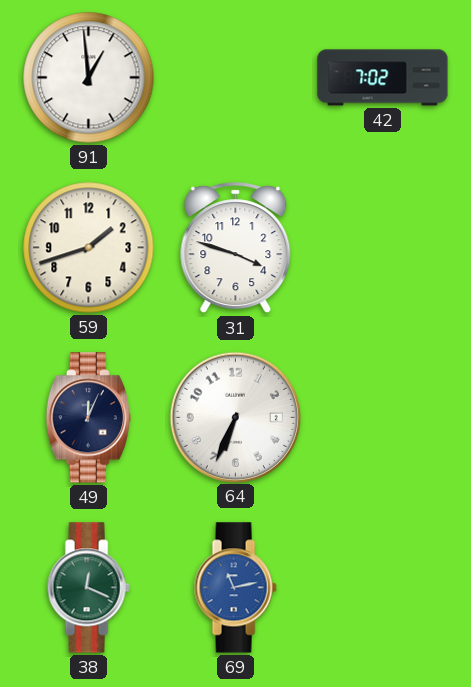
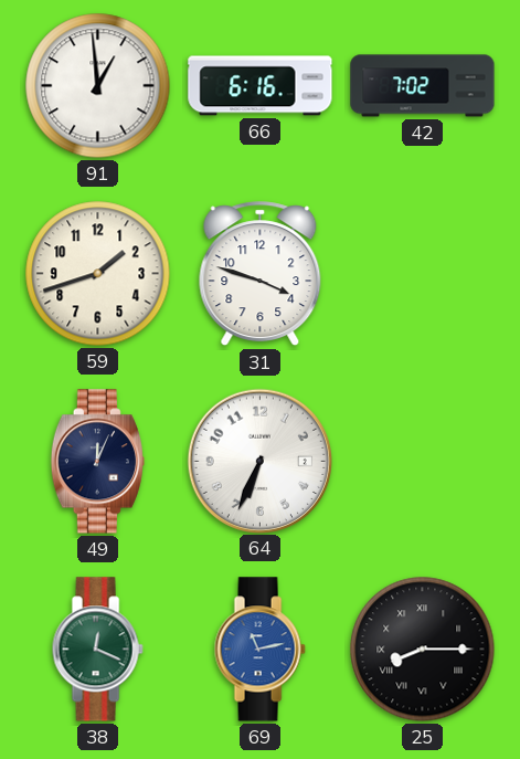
66: none -> 6:16
25: none -> 8:15
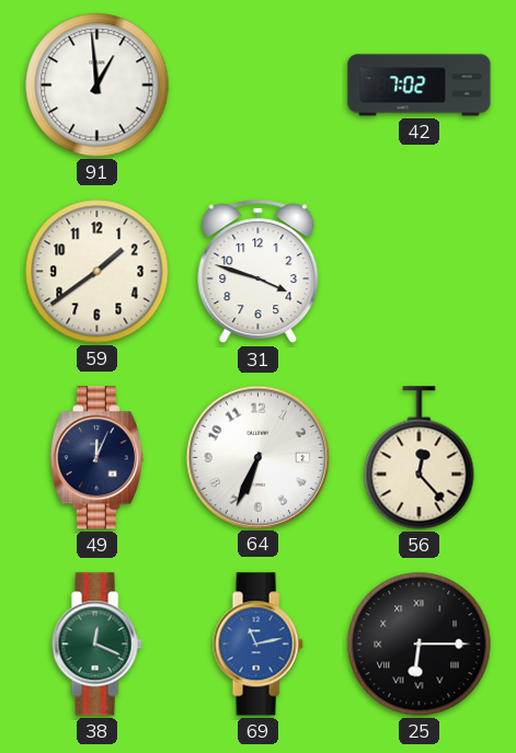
66: 6:16 -> none
59: 1:42 -> 1:39
56: none -> 12:23
25: 8:15 -> 6:15
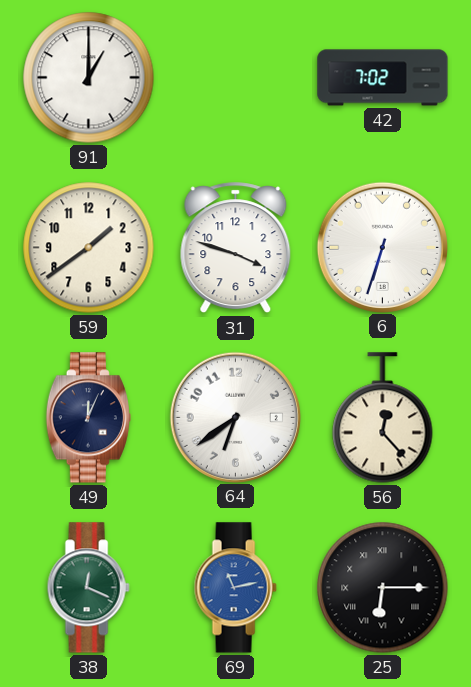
91: 12:59 -> 1:00
6: none -> 6:33
64: 6:34 -> 6:39
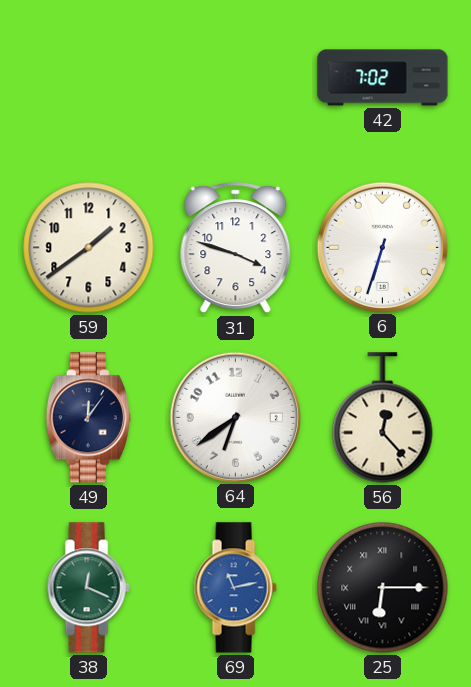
91: 1:00 -> none
49: 12:04 -> 12:06
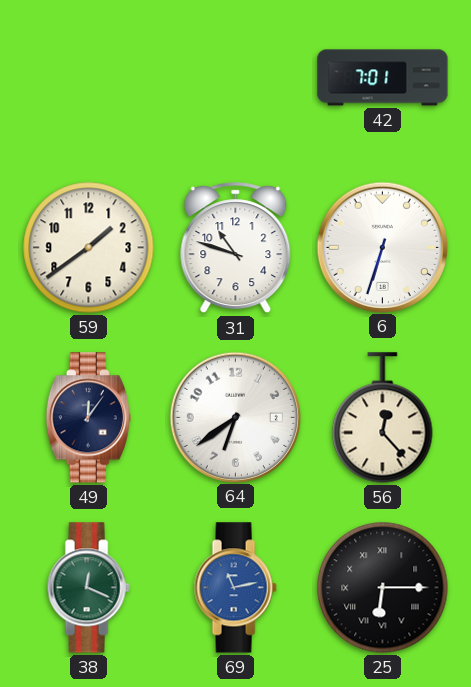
42: 7:02 -> 7:01
31: 3:48 -> 10:48
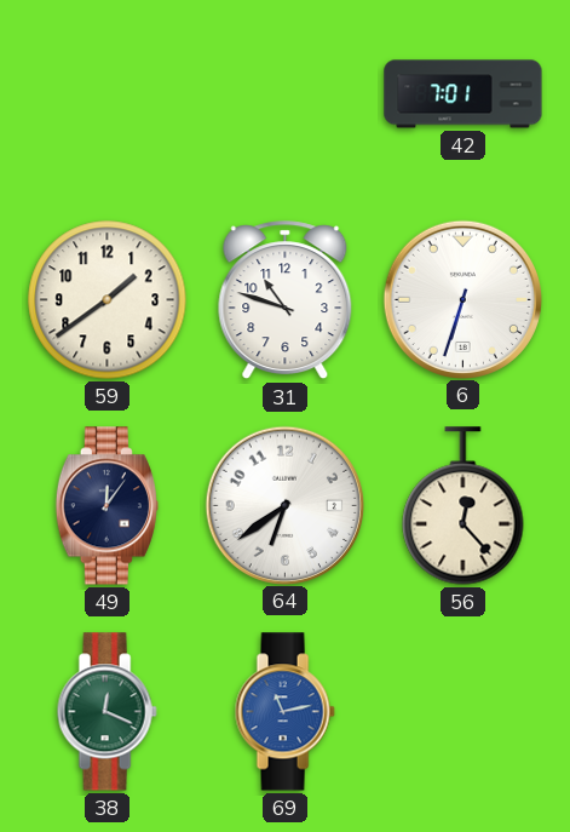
25: 6:15 -> none
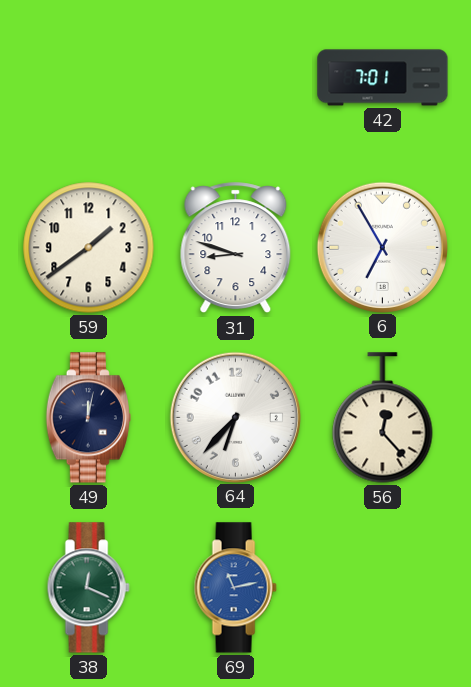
31: 10:48 -> 8:48
6: 6:33 -> 6:55
49: 12:06 -> 12:02
64: 6:39 -> 6:37
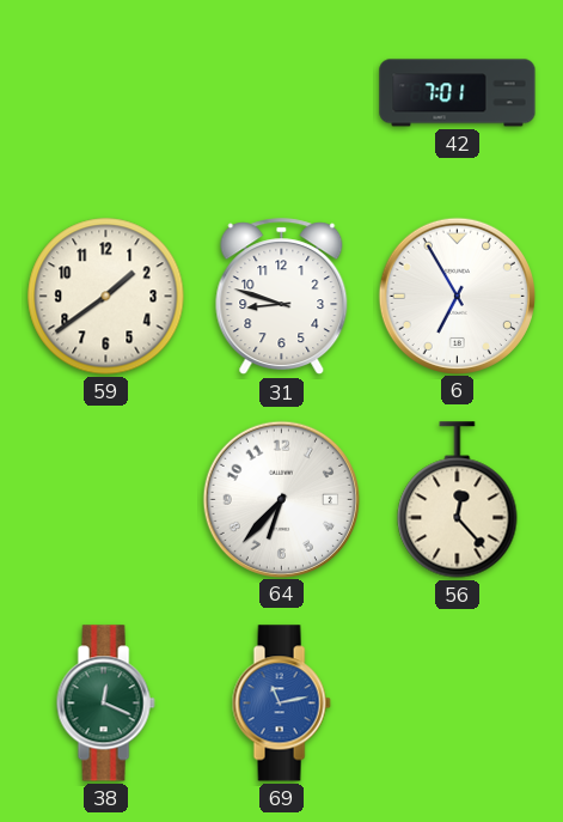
49: 12:02 -> none
